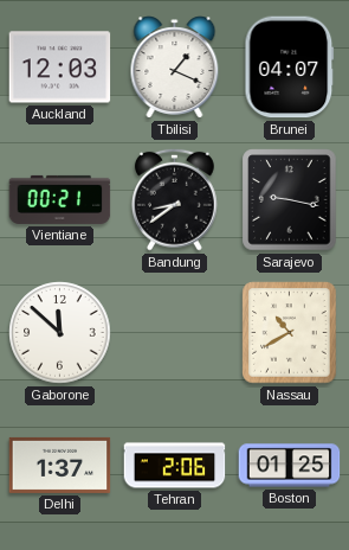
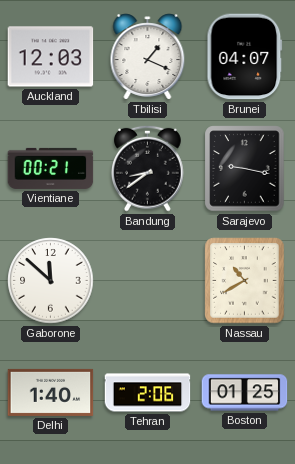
Delhi: 1:37 -> 1:40
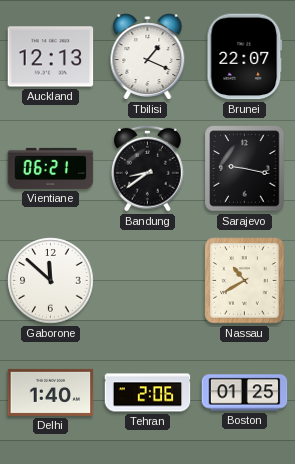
Auckland: 12:03 -> 12:13
Brunei: 04:07 -> 22:07
Vientiane: 00:21 -> 06:21
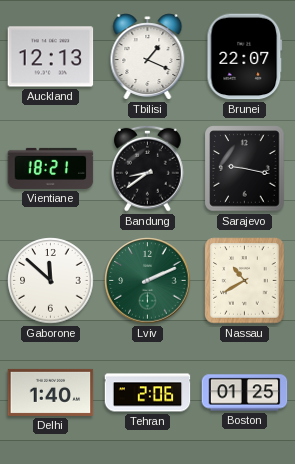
Vientiane: 06:21 -> 18:21
Lviv: none -> 2:11
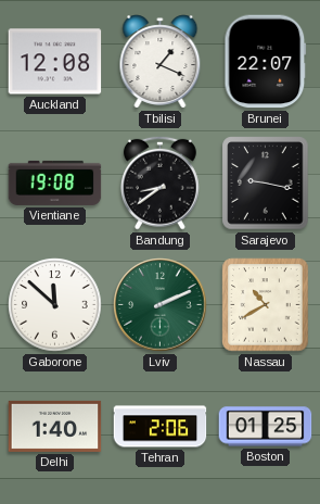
Auckland: 12:13 -> 12:08
Vientiane: 18:21 -> 19:08
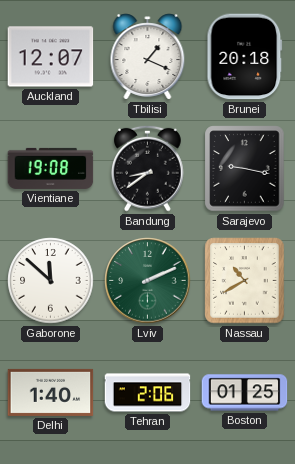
Auckland: 12:08 -> 12:07
Brunei: 22:07 -> 20:18
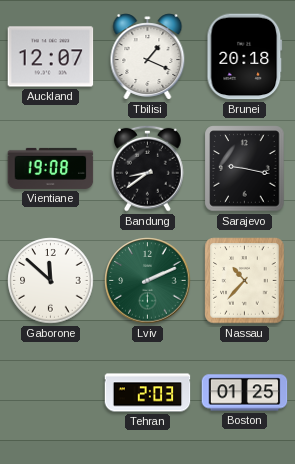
Nassau: 10:40 -> 10:37
Delhi: 1:40 -> none
Tehran: 2:06 -> 2:03
